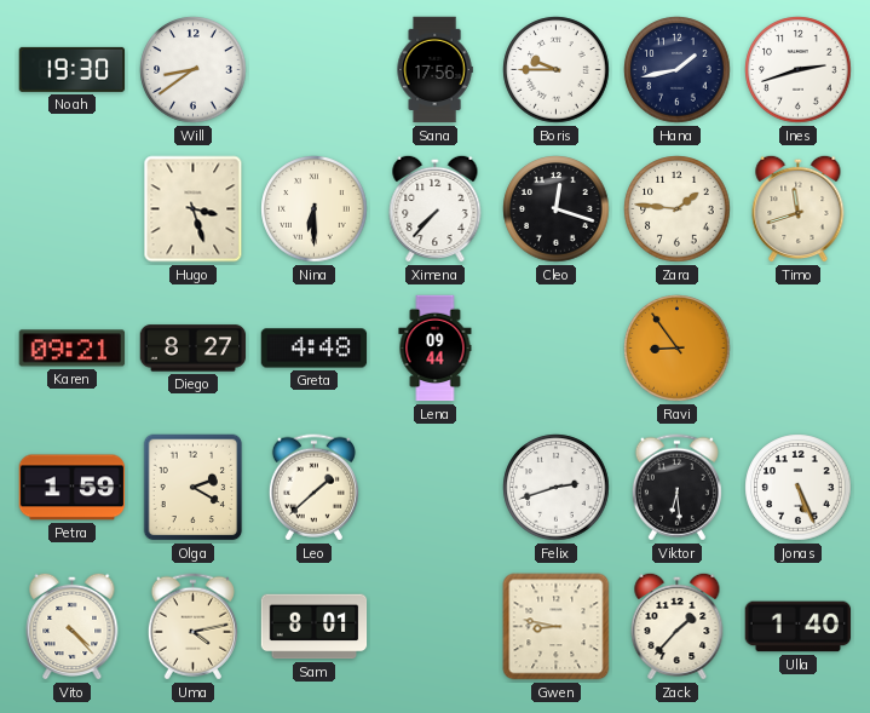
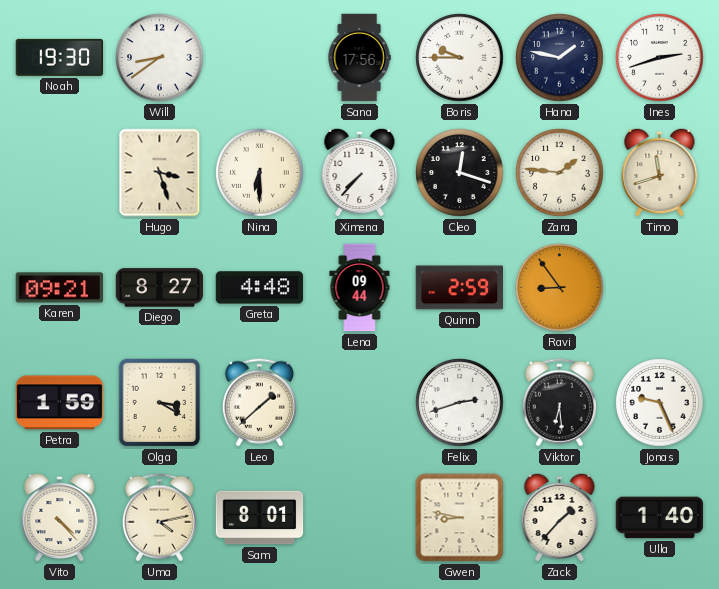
Hana: 1:43 -> 1:47
Quinn: none -> 2:59
Olga: 2:20 -> 3:20
Jonas: 5:26 -> 9:26
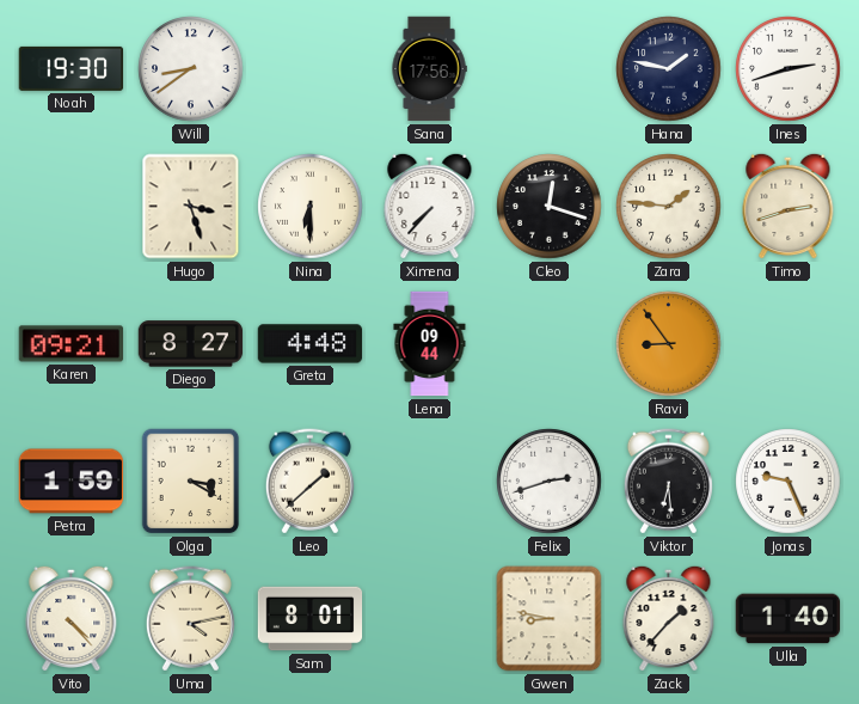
Boris: 9:45 -> none
Timo: 11:42 -> 2:42
Quinn: 2:59 -> none
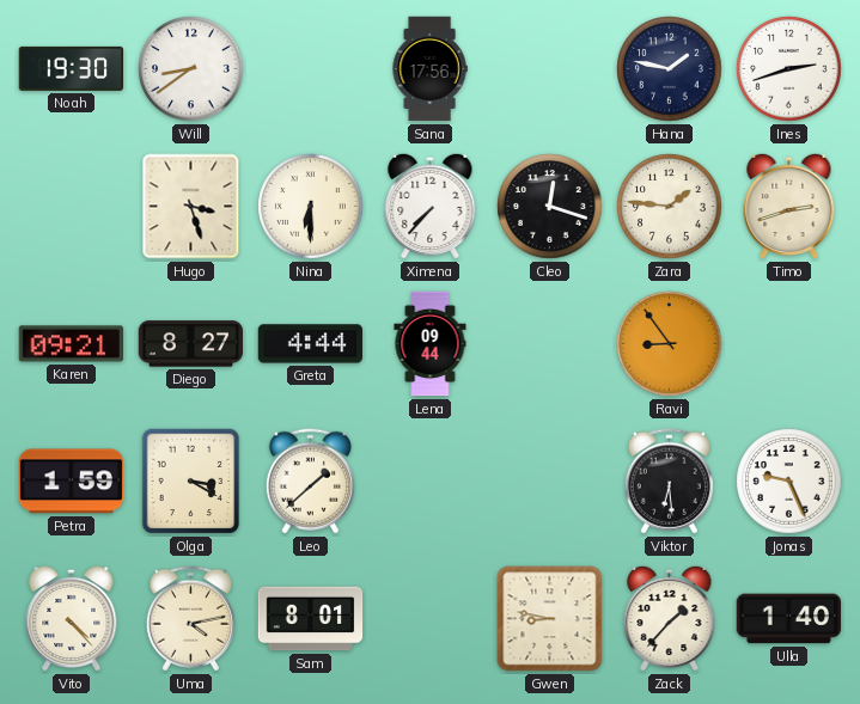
Greta: 4:48 -> 4:44
Felix: 2:42 -> none
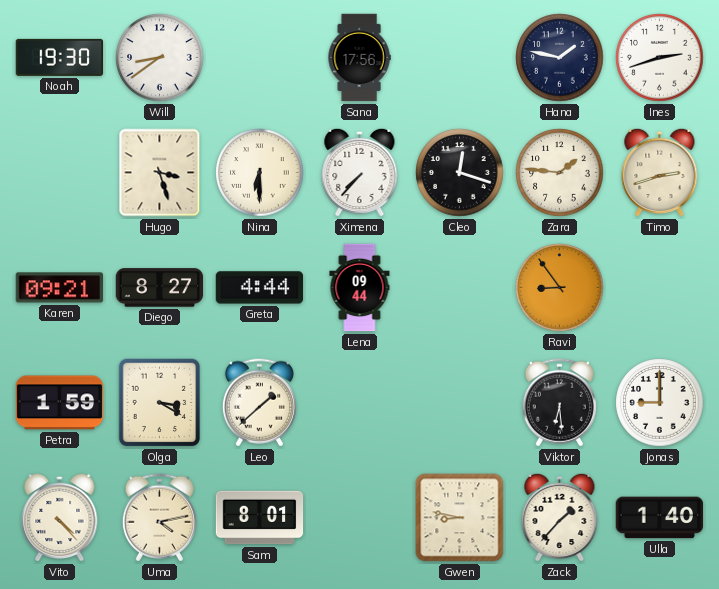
Jonas: 9:26 -> 9:00
